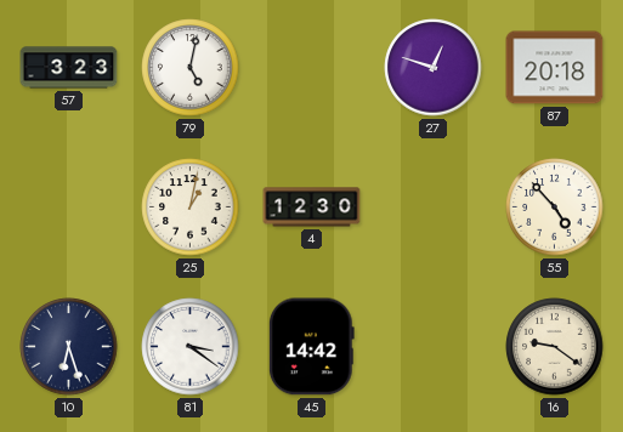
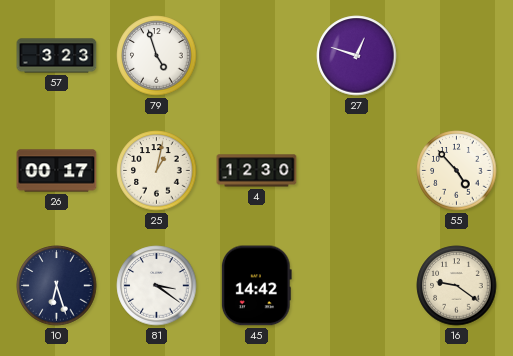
79: 5:02 -> 4:57
87: 20:18 -> none
26: none -> 00:17
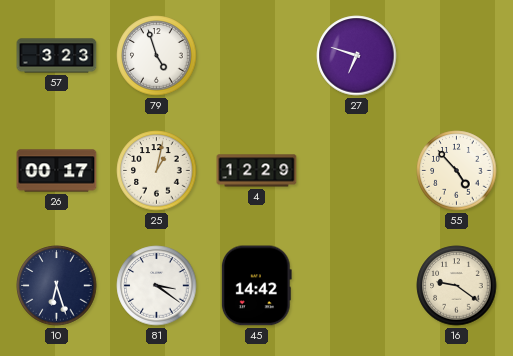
27: 12:48 -> 6:48
4: 12:30 -> 12:29
